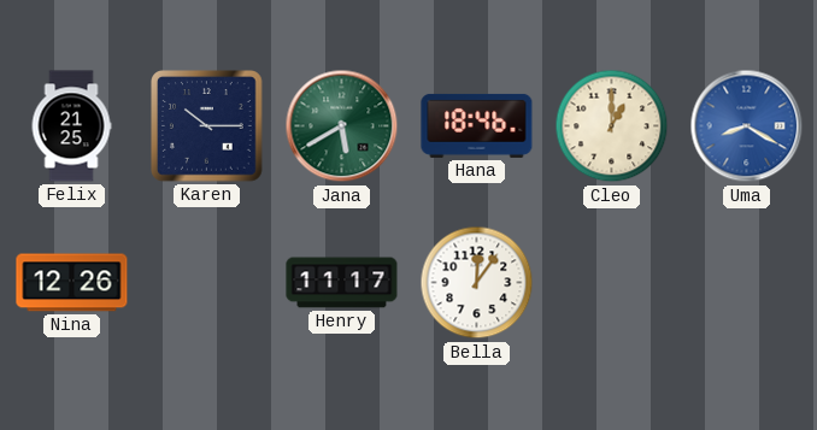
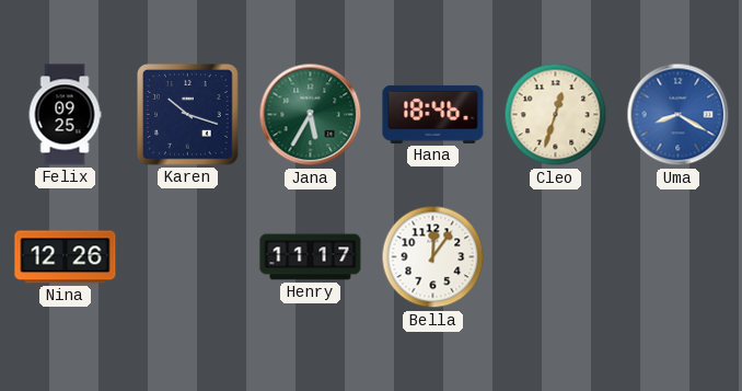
Felix: 21:25 -> 09:25
Karen: 10:15 -> 10:18
Jana: 5:40 -> 5:35
Cleo: 1:00 -> 12:33
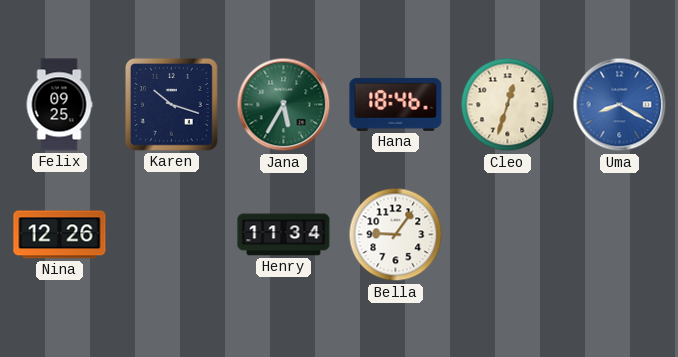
Henry: 11:17 -> 11:34
Bella: 12:06 -> 9:06
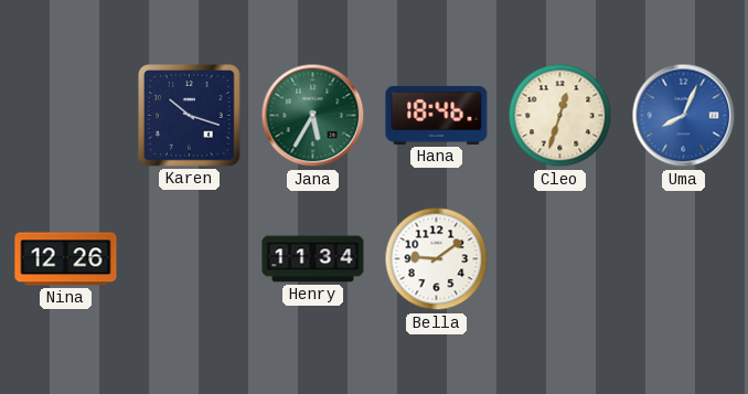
Felix: 09:25 -> none
Uma: 8:20 -> 8:04
Bella: 9:06 -> 9:09
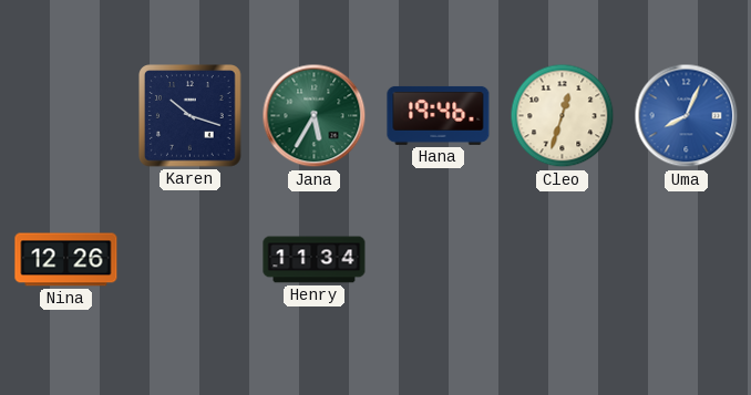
Hana: 18:46 -> 19:46
Bella: 9:09 -> none
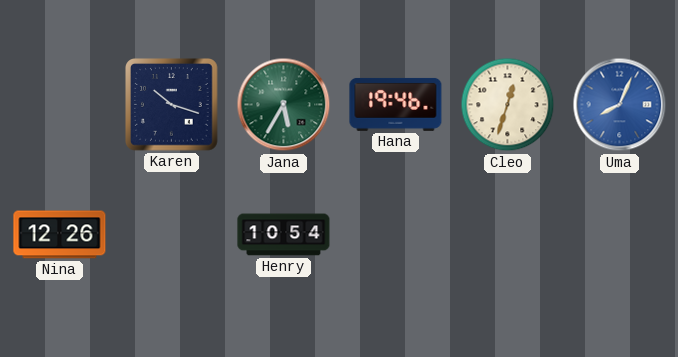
Henry: 11:34 -> 10:54
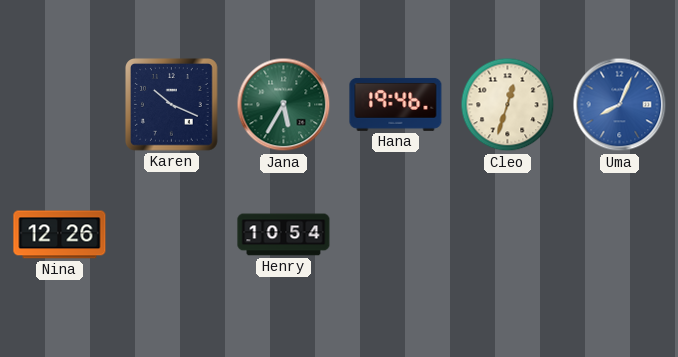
Karen: 10:18 -> 10:19
